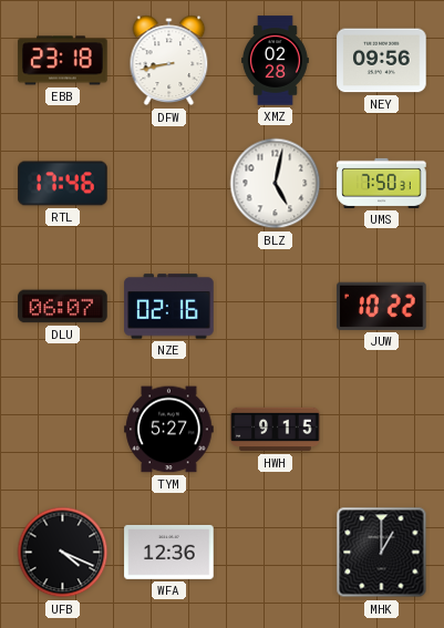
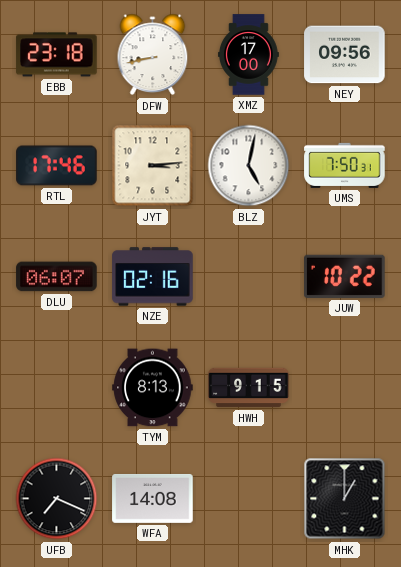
XMZ: 02:28 -> 17:00
JYT: none -> 3:14
TYM: 5:27 -> 8:13
UFB: 4:19 -> 7:19
WFA: 12:36 -> 14:08
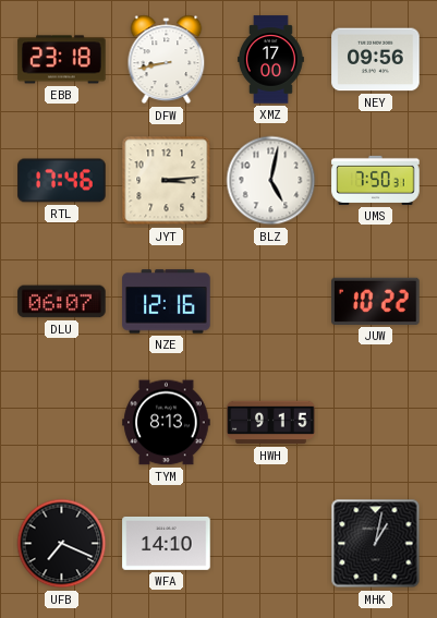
NZE: 02:16 -> 12:16
WFA: 14:08 -> 14:10
MHK: 1:00 -> 1:02
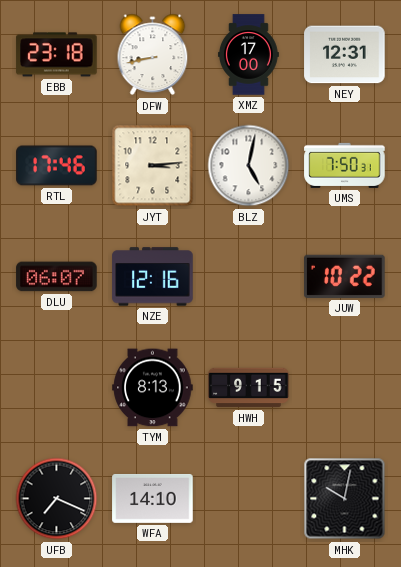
NEY: 09:56 -> 12:31
MHK: 1:02 -> 10:02
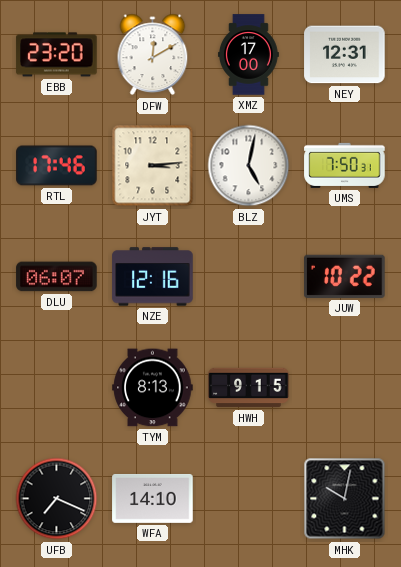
EBB: 23:18 -> 23:20
DFW: 8:43 -> 12:10
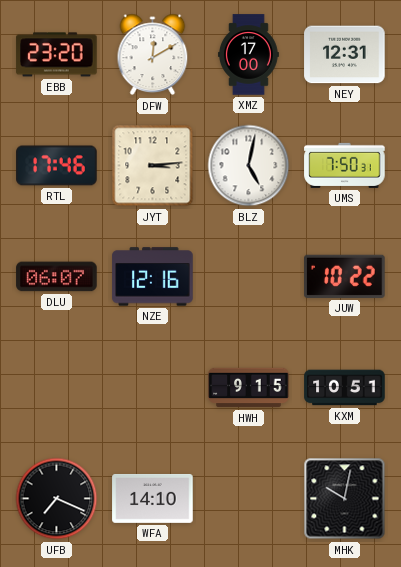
TYM: 8:13 -> none
KXM: none -> 10:51
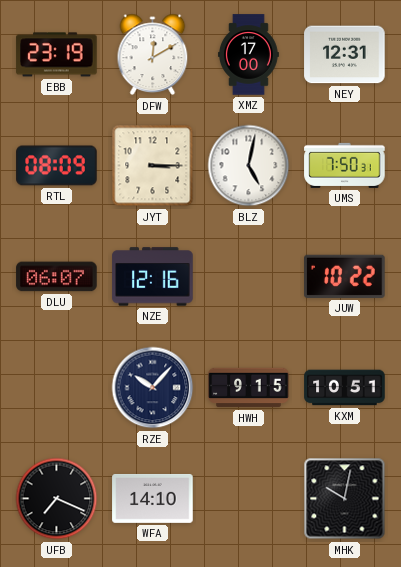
EBB: 23:20 -> 23:19
RTL: 17:46 -> 08:09
JYT: 3:14 -> 3:15
RZE: none -> 10:07
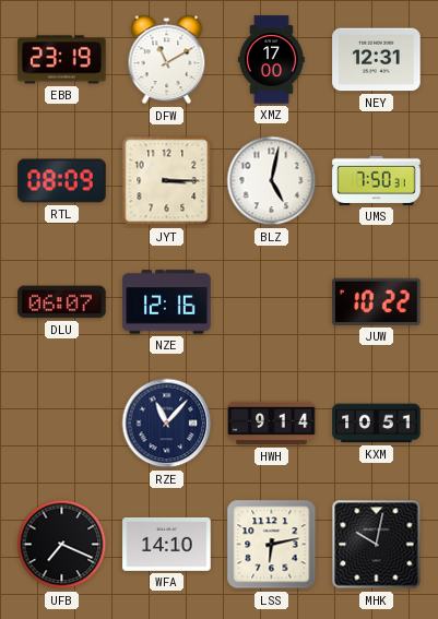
DFW: 12:10 -> 11:10
RZE: 10:07 -> 11:07
HWH: 9:15 -> 9:14
LSS: none -> 6:13
